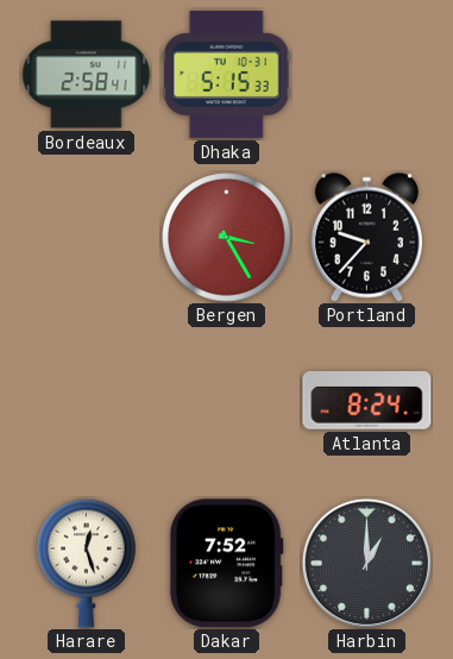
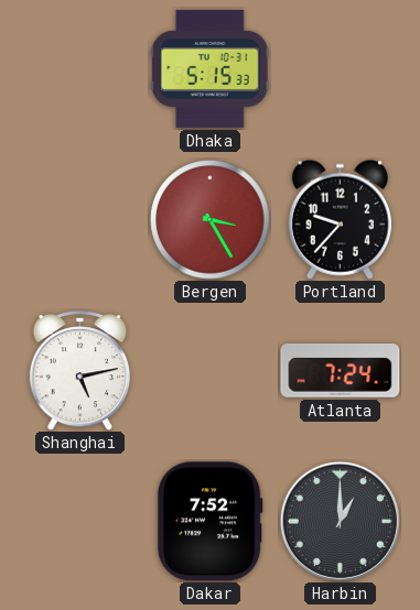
Bordeaux: 2:58 -> none
Shanghai: none -> 5:13
Atlanta: 8:24 -> 7:24
Harare: 12:27 -> none
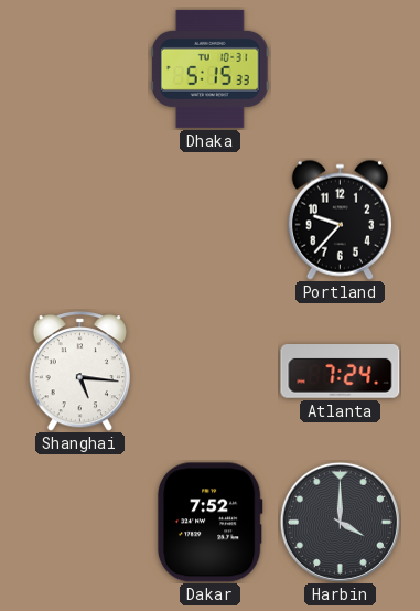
Bergen: 3:25 -> none
Shanghai: 5:13 -> 5:16
Harbin: 1:00 -> 4:00
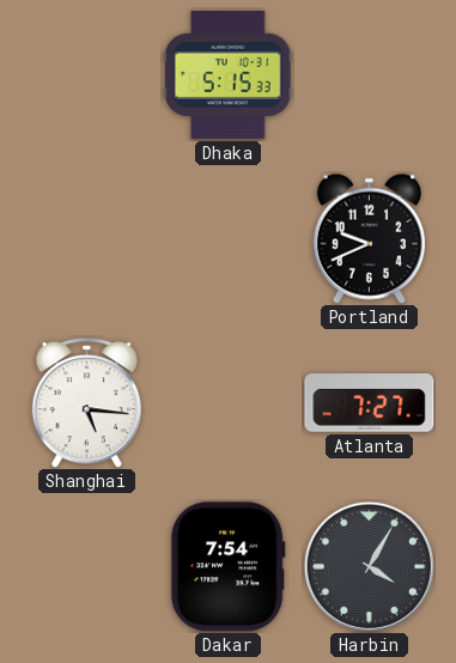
Portland: 9:37 -> 9:41
Atlanta: 7:24 -> 7:27
Dakar: 7:52 -> 7:54
Harbin: 4:00 -> 4:05
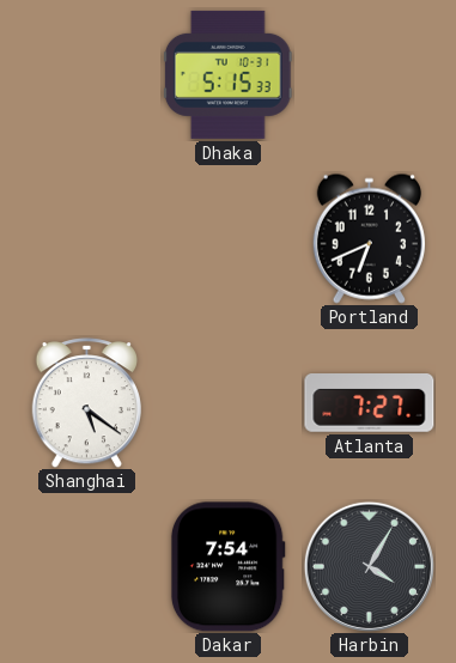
Portland: 9:41 -> 6:41
Shanghai: 5:16 -> 5:21
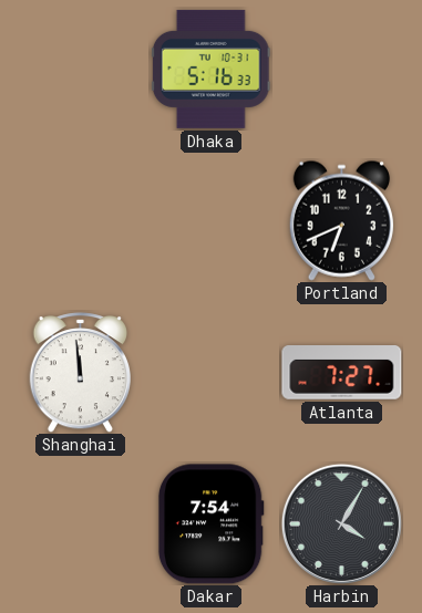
Dhaka: 5:15 -> 5:16
Shanghai: 5:21 -> 11:59
